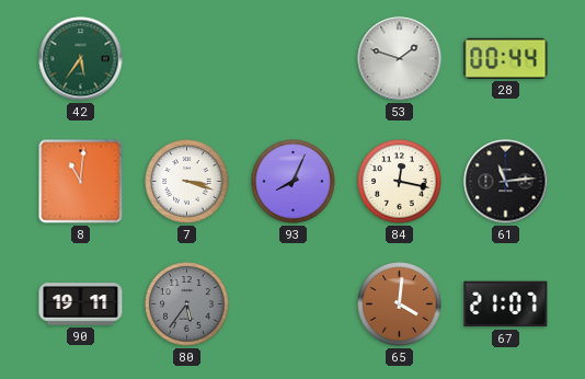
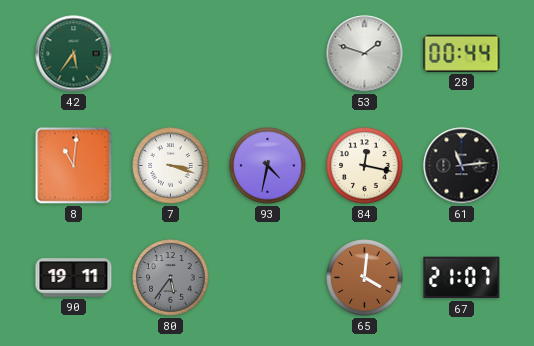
93: 8:04 -> 4:32
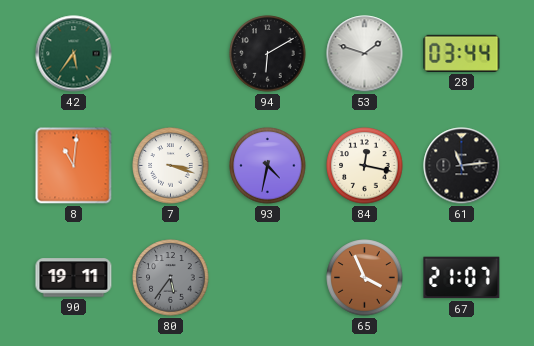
94: none -> 6:10
28: 00:44 -> 03:44
65: 4:01 -> 3:56
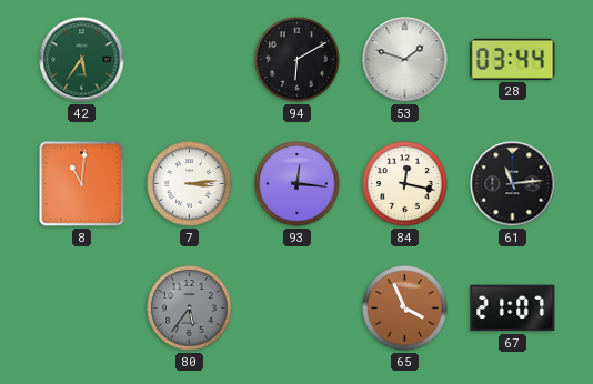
7: 3:18 -> 3:14
93: 4:32 -> 12:16
90: 19:11 -> none
